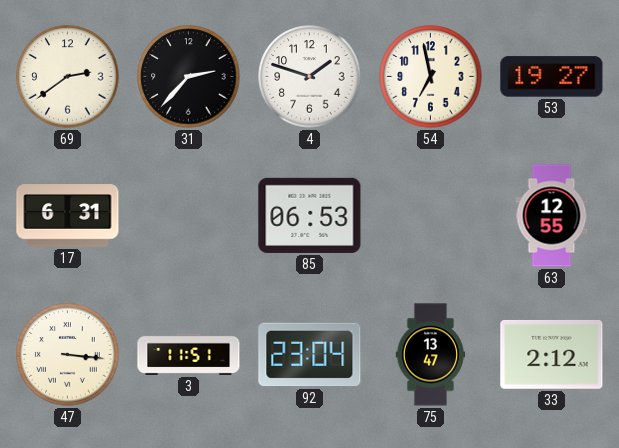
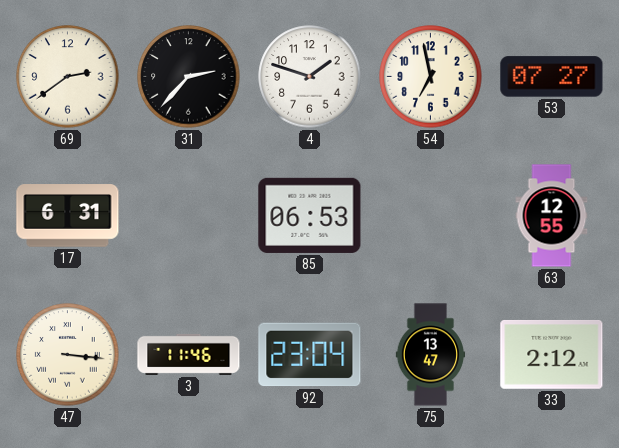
53: 19:27 -> 07:27
3: 11:51 -> 11:46
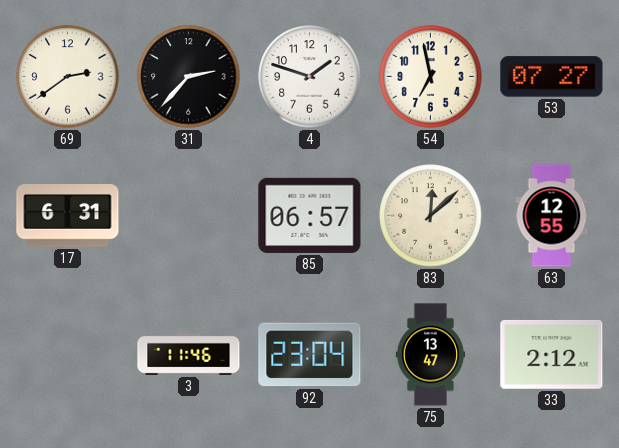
85: 06:53 -> 06:57
83: none -> 12:08
47: 3:16 -> none
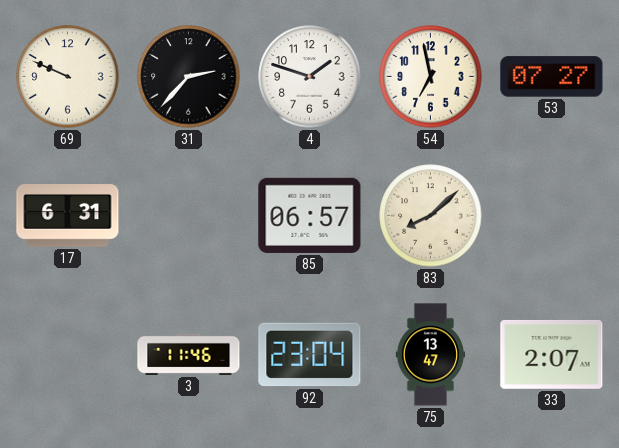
69: 2:39 -> 9:49
83: 12:08 -> 8:08
63: 12:55 -> none
33: 2:12 -> 2:07
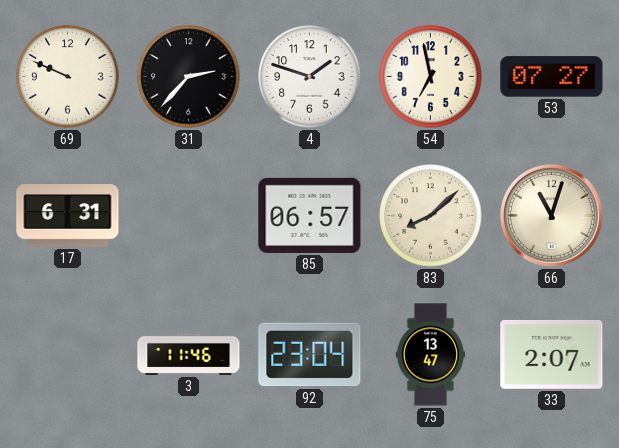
66: none -> 11:03
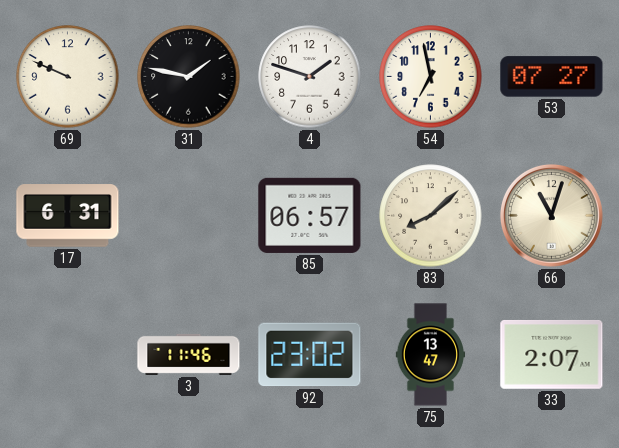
31: 2:37 -> 1:47
92: 23:04 -> 23:02
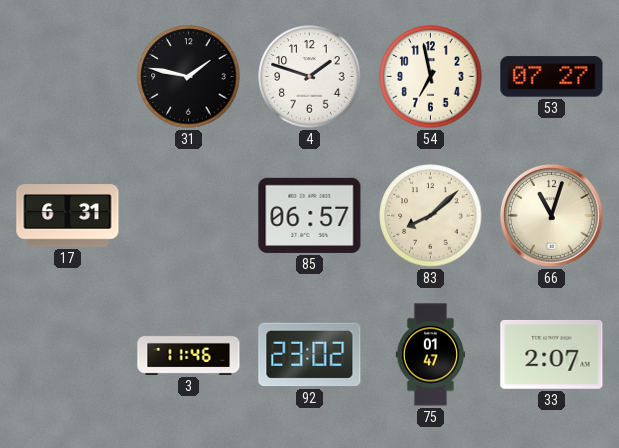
69: 9:49 -> none
75: 13:47 -> 01:47
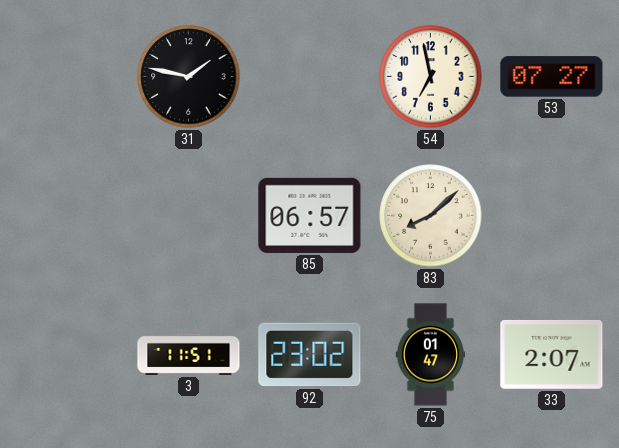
4: 1:48 -> none
17: 6:31 -> none
66: 11:03 -> none
3: 11:46 -> 11:51
